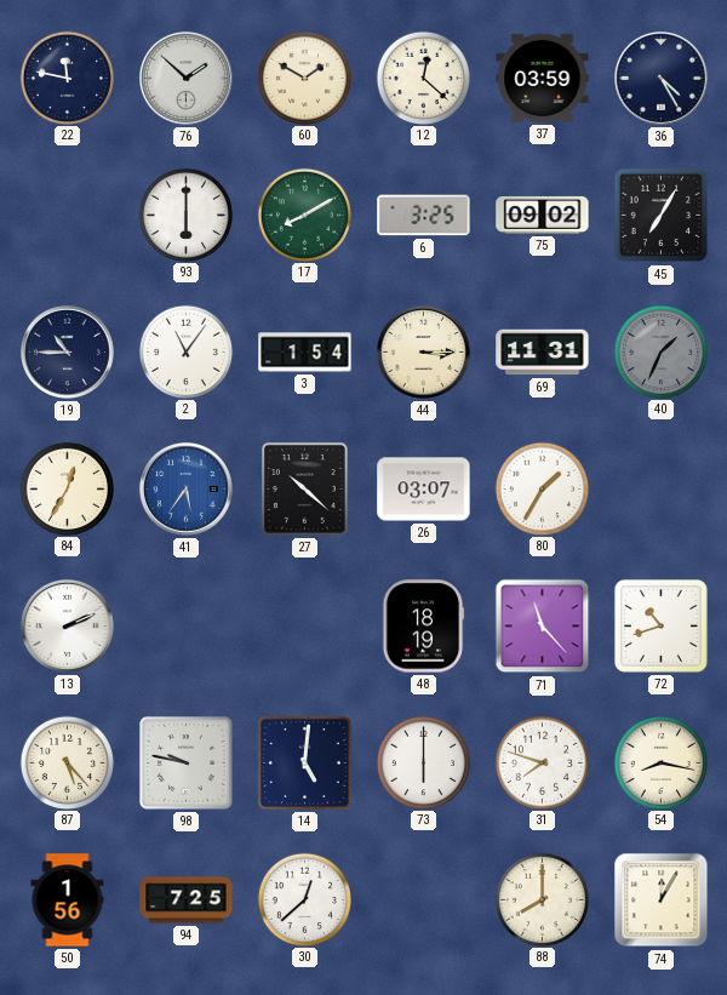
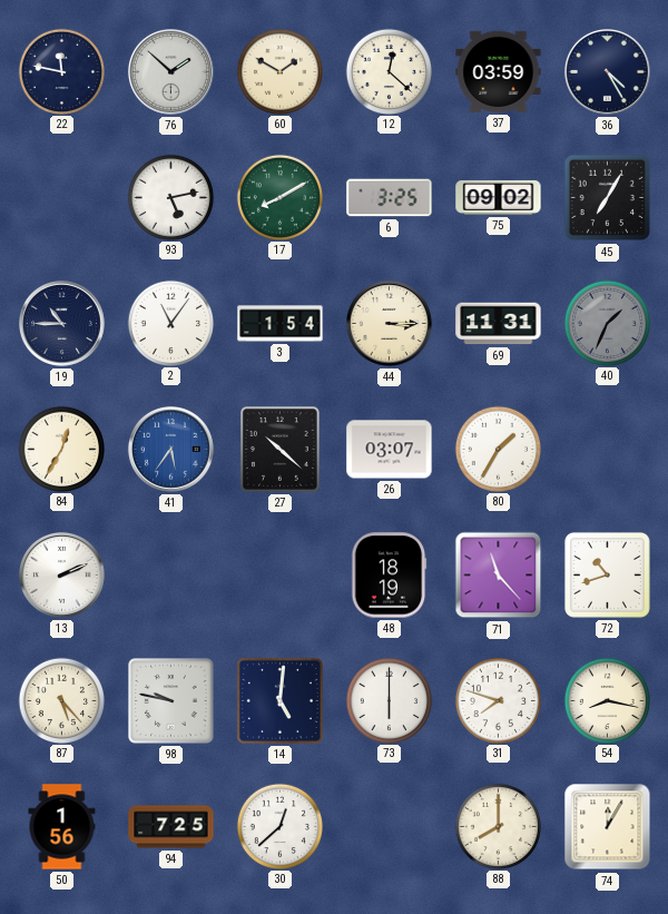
93: 6:00 -> 5:13
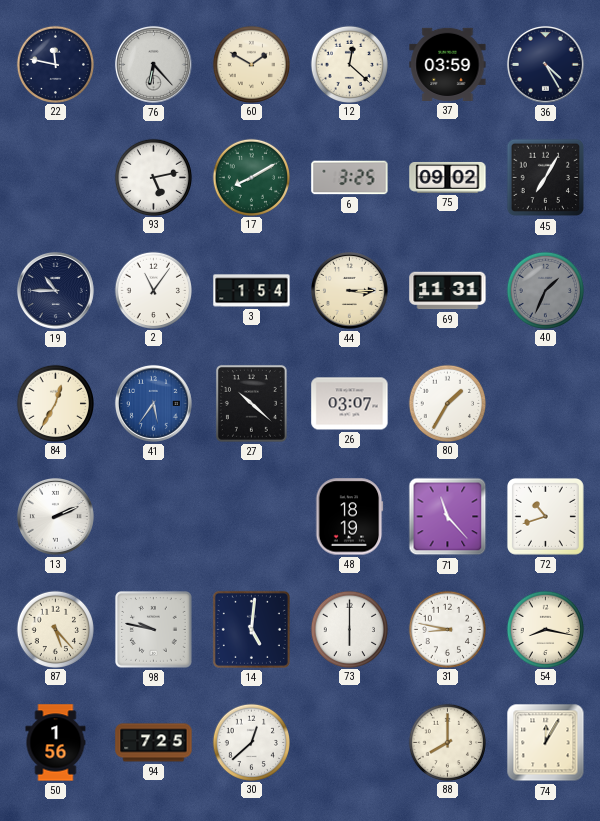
76: 1:52 -> 6:23
31: 7:48 -> 8:47
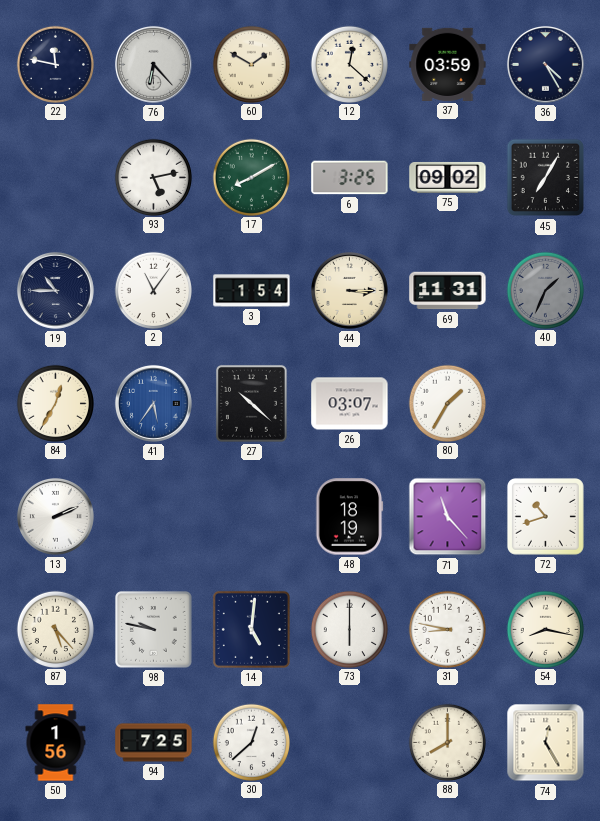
74: 12:05 -> 12:25
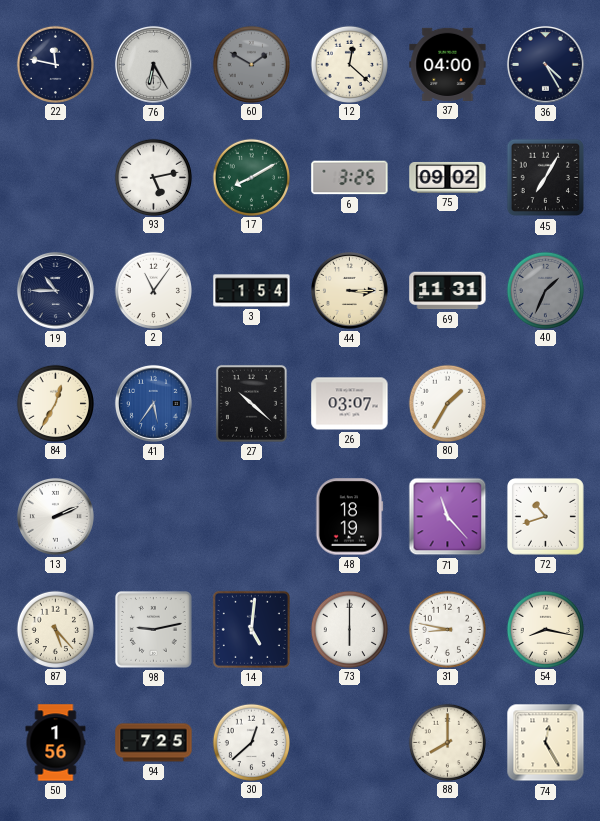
76: 6:23 -> 6:25
60 dial: cream -> grey
37: 03:59 -> 04:00
98: 9:47 -> 9:13
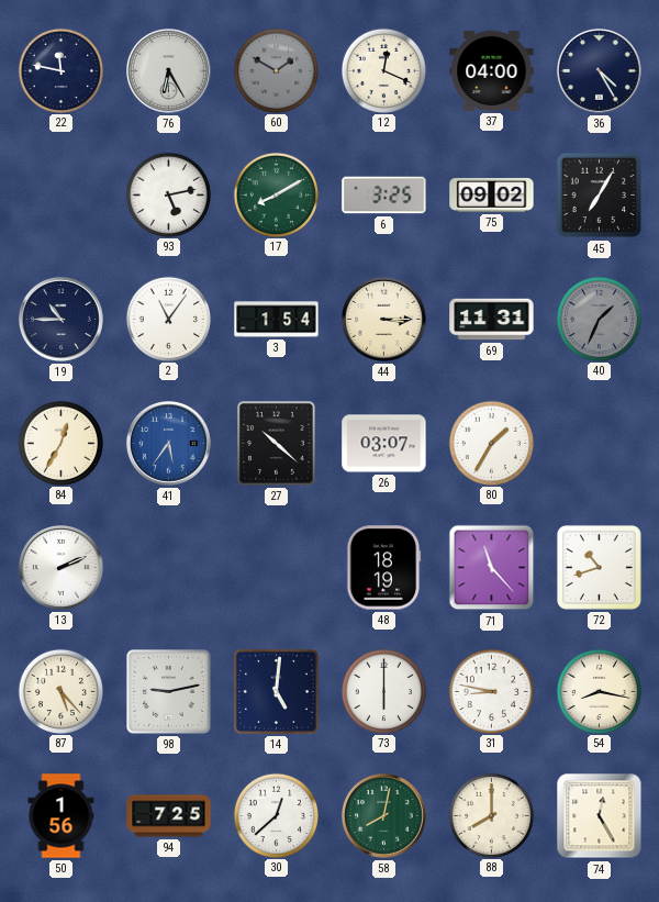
12: 12:22 -> 12:19
58: none -> 8:02
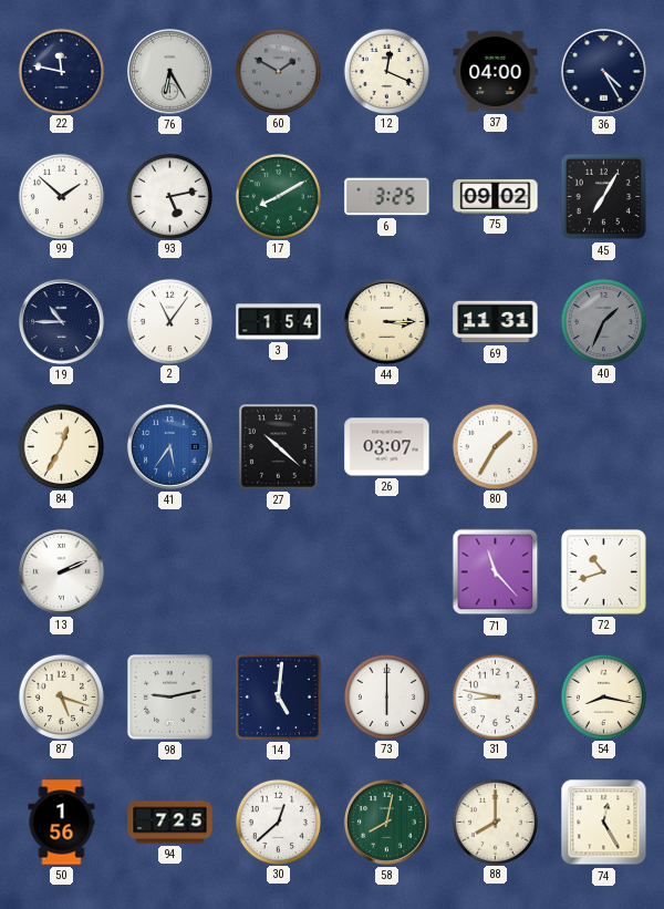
99: none -> 1:52
48: 18:19 -> none
87: 5:23 -> 5:18
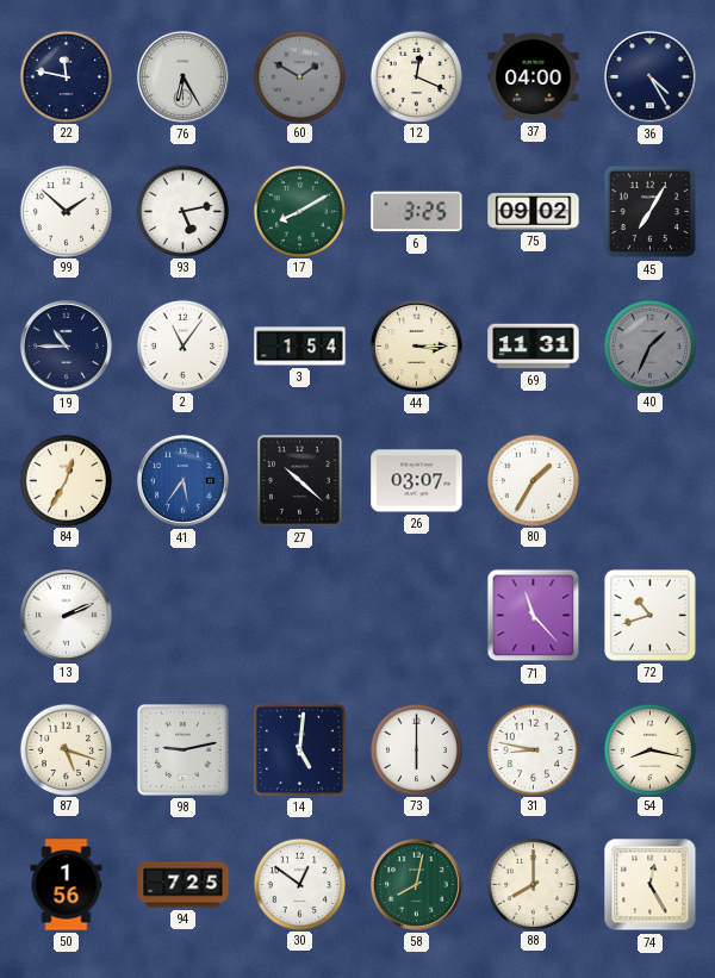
30: 12:38 -> 12:51
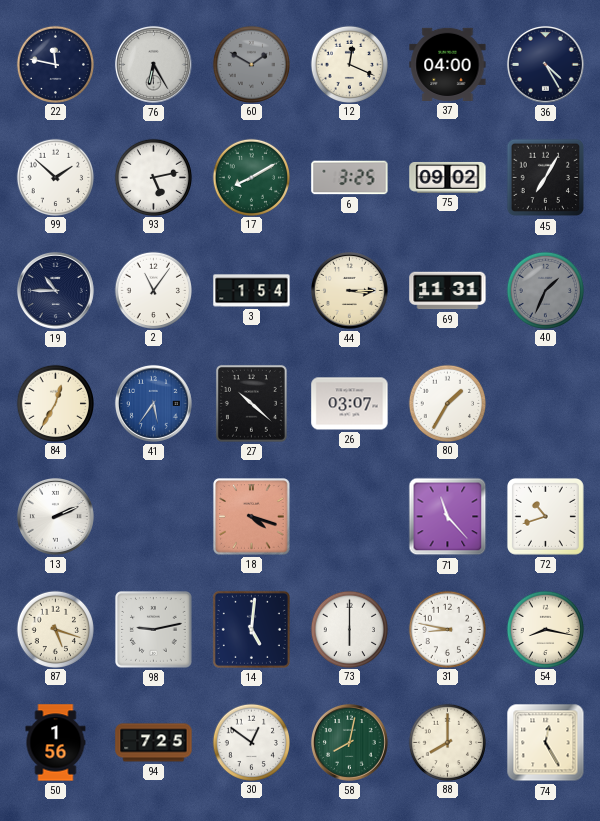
18: none -> 4:18
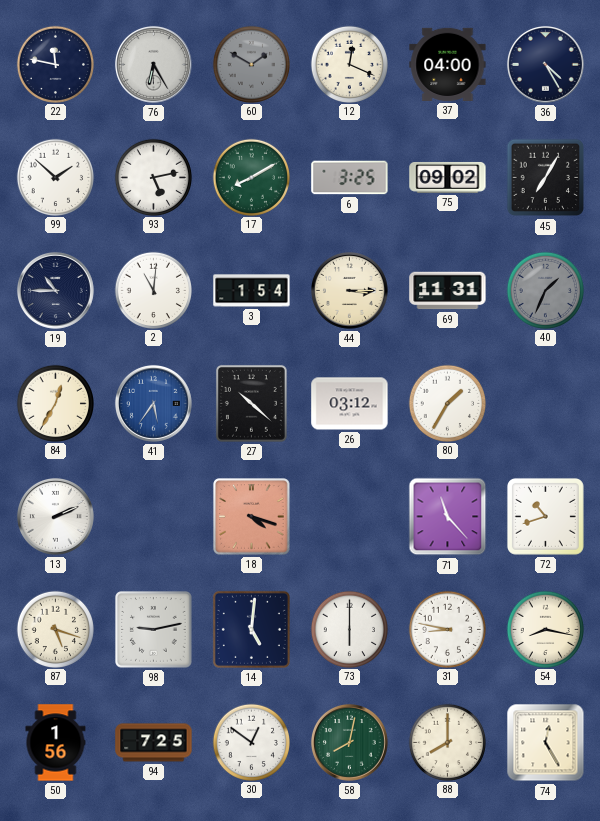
2: 11:06 -> 11:01
26: 03:07 -> 03:12
